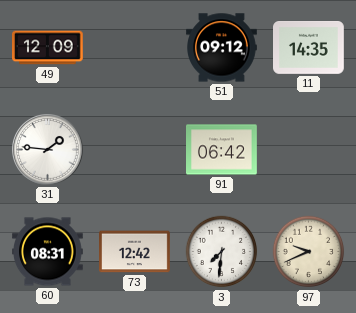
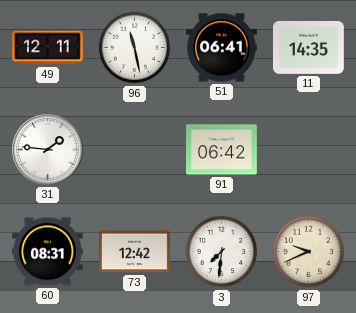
49: 12:09 -> 12:11
96: none -> 11:28
51: 09:12 -> 06:41
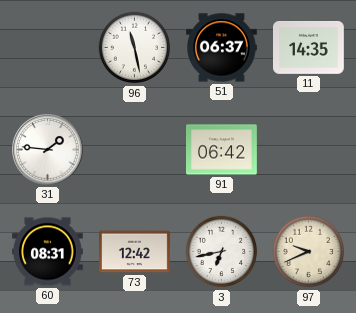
49: 12:11 -> none
51: 06:41 -> 06:37
3: 7:31 -> 6:43
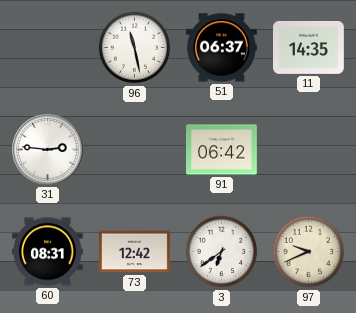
31: 1:46 -> 2:46
3: 6:43 -> 6:39
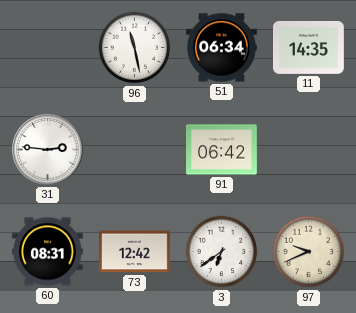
51: 06:37 -> 06:34
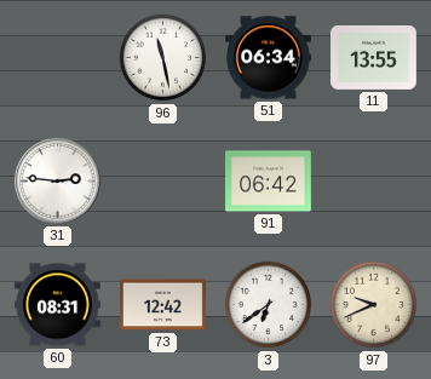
11: 14:35 -> 13:55
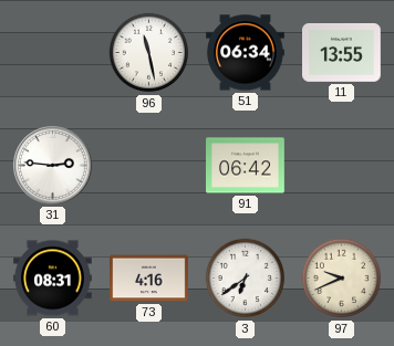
73: 12:42 -> 4:16
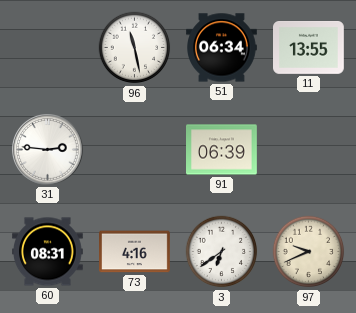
91: 06:42 -> 06:39
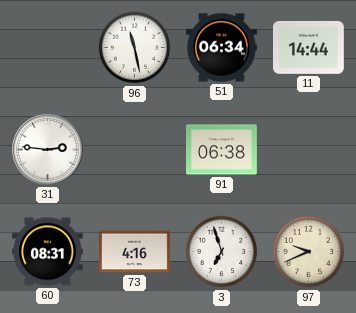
11: 13:55 -> 14:44
91: 06:39 -> 06:38
3: 6:39 -> 6:57
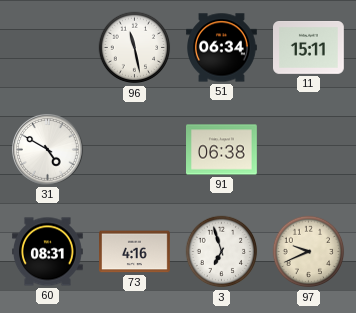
11: 14:44 -> 15:11
31: 2:46 -> 4:50
